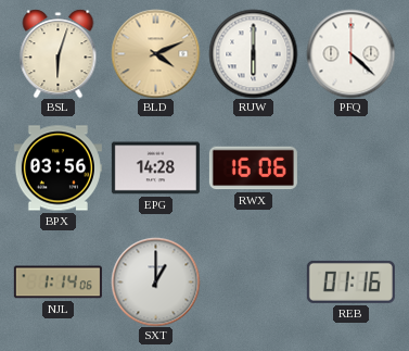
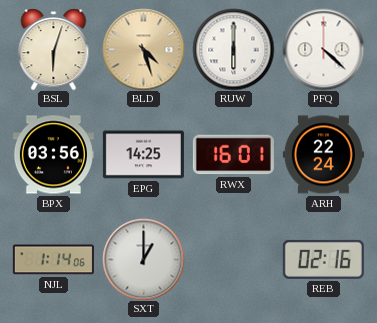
BLD: 4:11 -> 4:27
EPG: 14:28 -> 14:25
RWX: 16:06 -> 16:01
ARH: none -> 22:24
REB: 01:16 -> 02:16
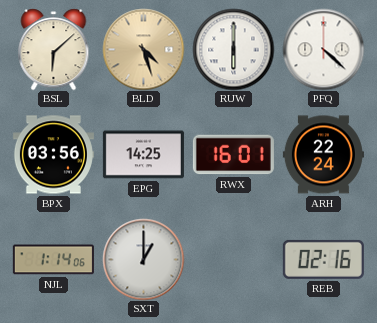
BSL: 6:03 -> 6:08
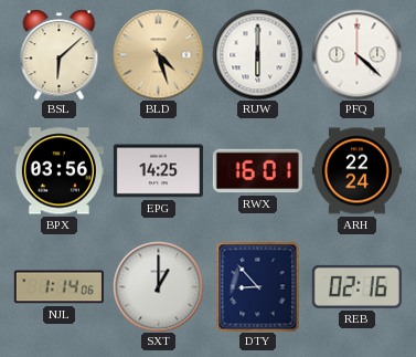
DTY: none -> 8:53
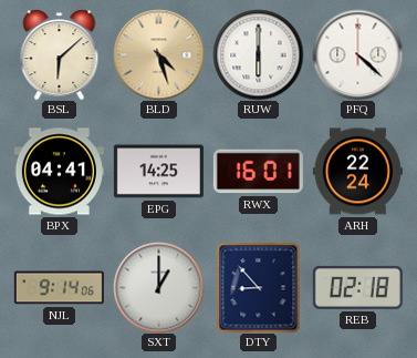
BPX: 03:56 -> 04:41
NJL: 1:14 -> 9:14
REB: 02:16 -> 02:18
